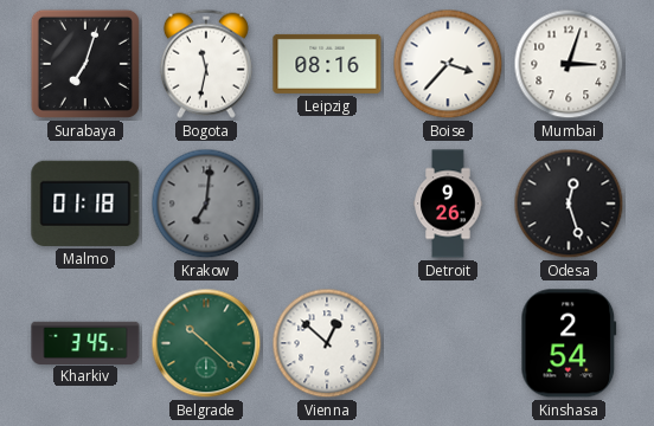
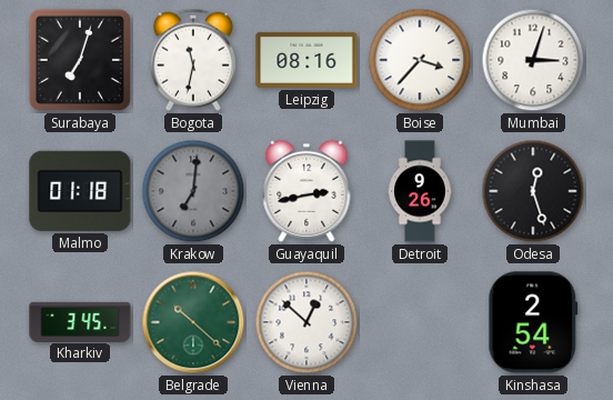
Guayaquil: none -> 2:43
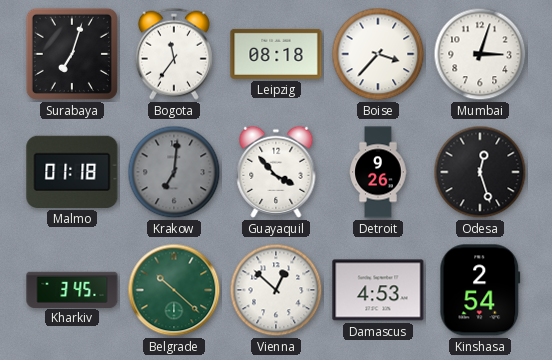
Bogota: 11:32 -> 11:36
Leipzig: 08:16 -> 08:18
Guayaquil: 2:43 -> 3:53
Damascus: none -> 4:53
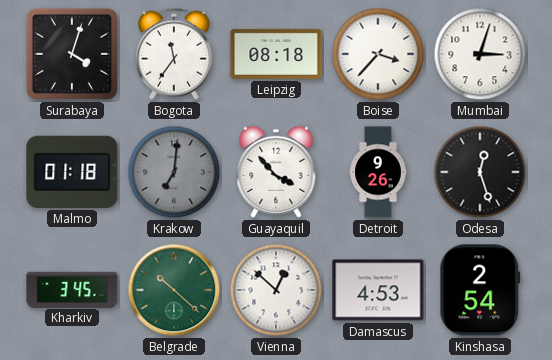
Surabaya: 7:03 -> 4:03
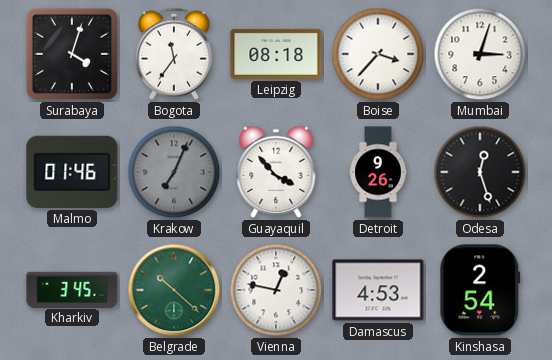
Malmo: 01:18 -> 01:46
Krakow: 7:01 -> 7:04
Vienna: 12:52 -> 12:47
